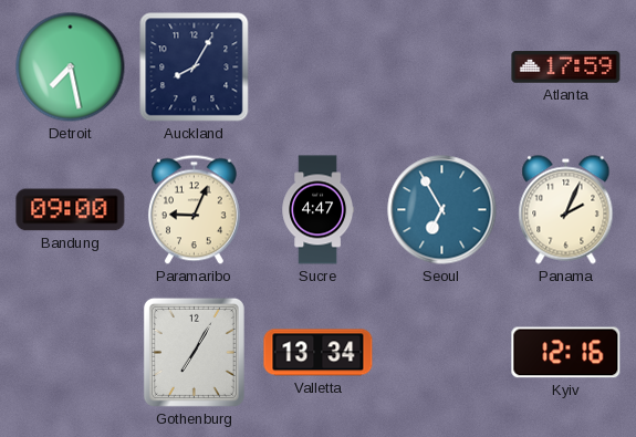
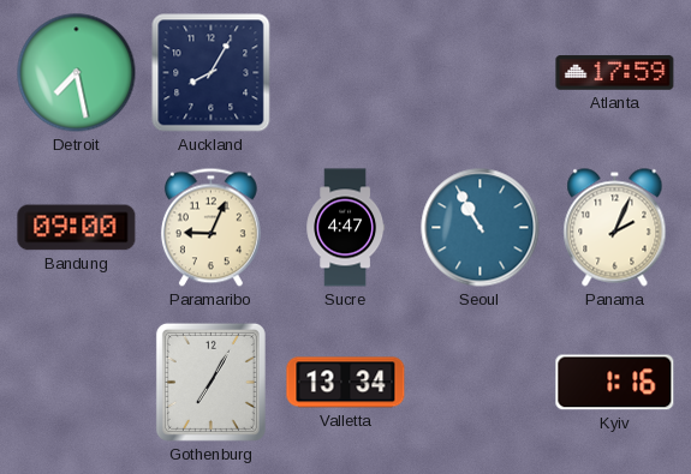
Seoul: 6:55 -> 10:55
Kyiv: 12:16 -> 1:16
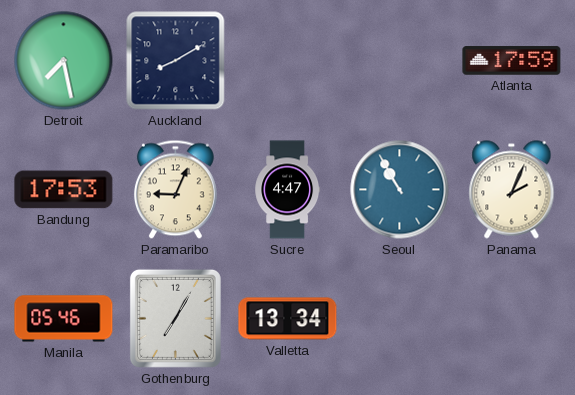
Auckland: 8:05 -> 8:10
Bandung: 09:00 -> 17:53
Manila: none -> 05:46
Kyiv: 1:16 -> none
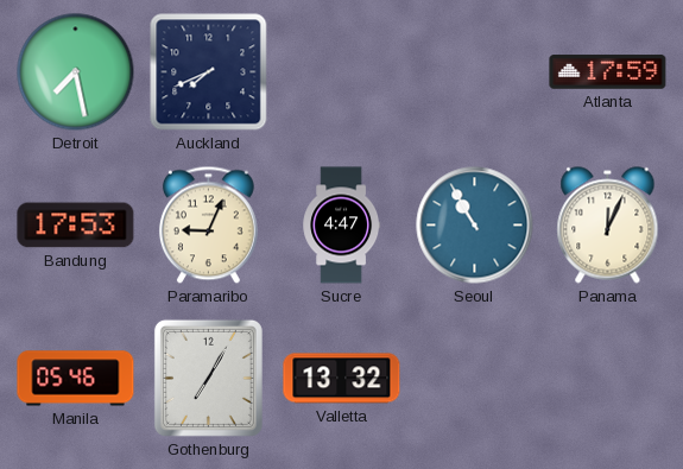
Auckland: 8:10 -> 7:41
Panama: 2:04 -> 12:04
Valletta: 13:34 -> 13:32
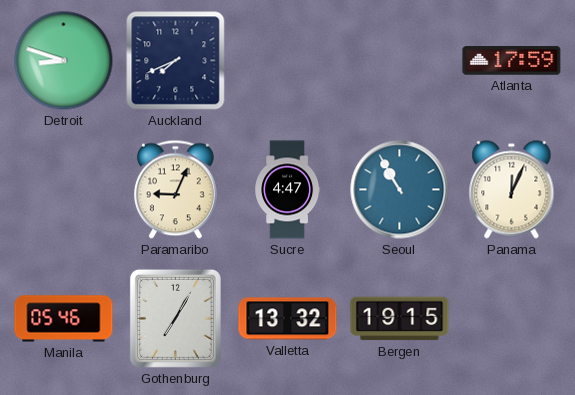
Detroit: 7:28 -> 8:48
Bandung: 17:53 -> none
Bergen: none -> 19:15
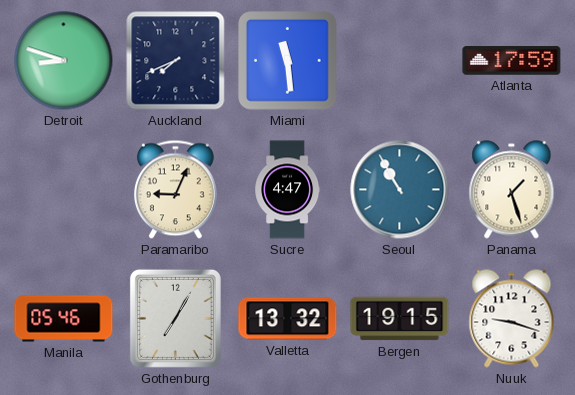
Miami: none -> 11:29
Panama: 12:04 -> 1:27
Nuuk: none -> 9:18
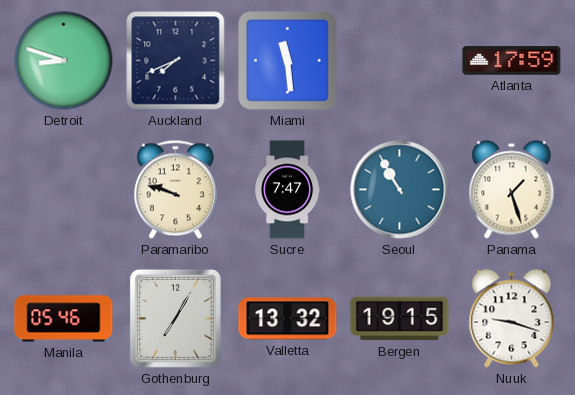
Paramaribo: 9:04 -> 9:48
Sucre: 4:47 -> 7:47
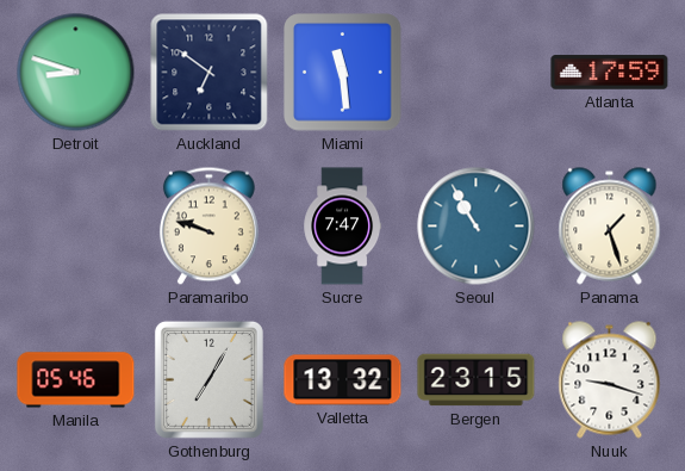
Auckland: 7:41 -> 6:51
Bergen: 19:15 -> 23:15
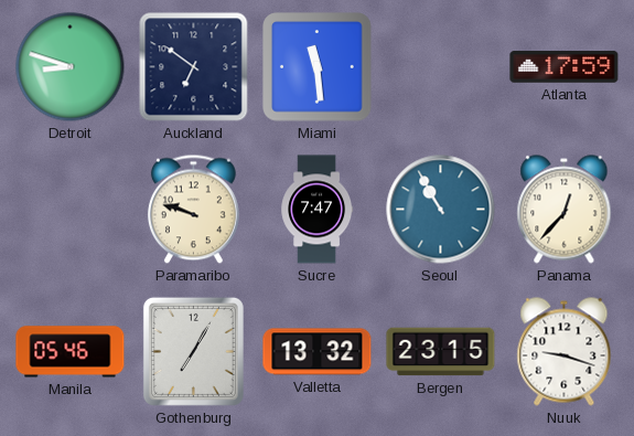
Panama: 1:27 -> 12:37
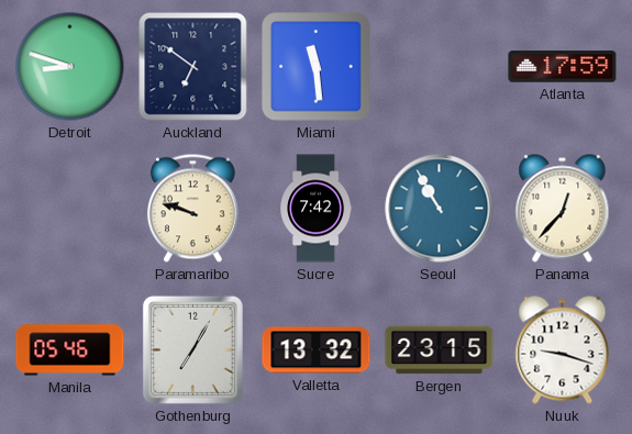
Sucre: 7:47 -> 7:42
